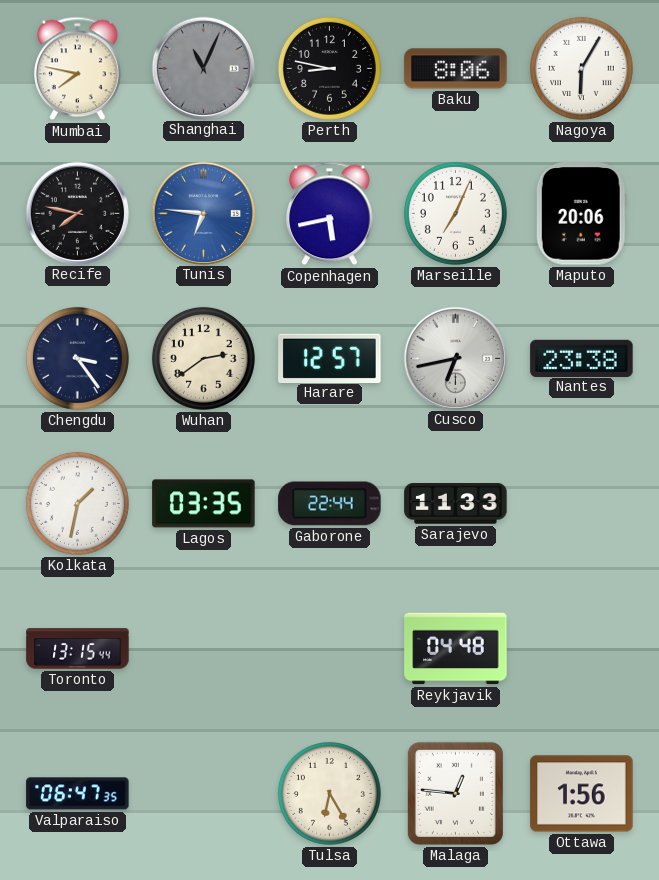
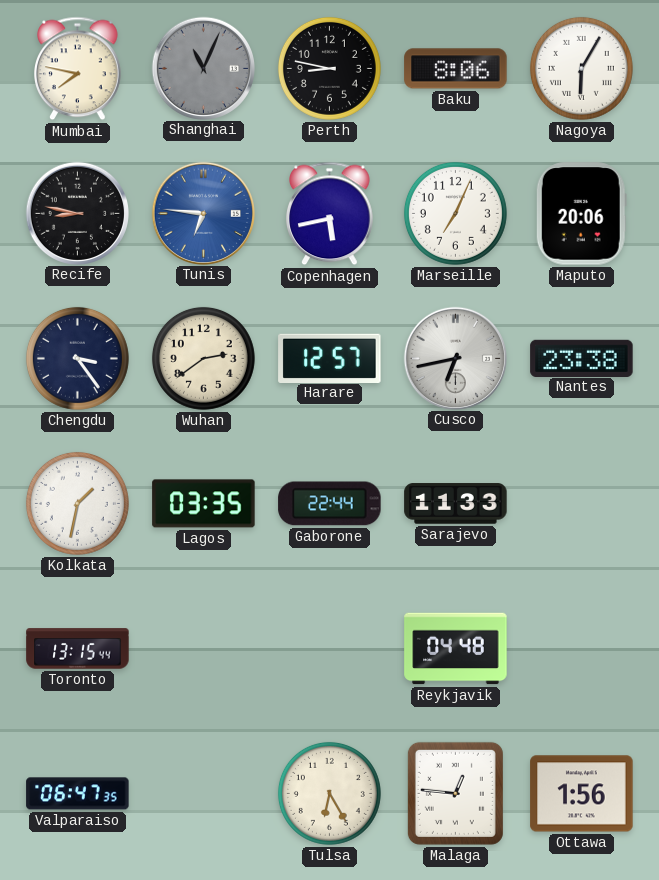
Recife: 7:47 -> 8:47
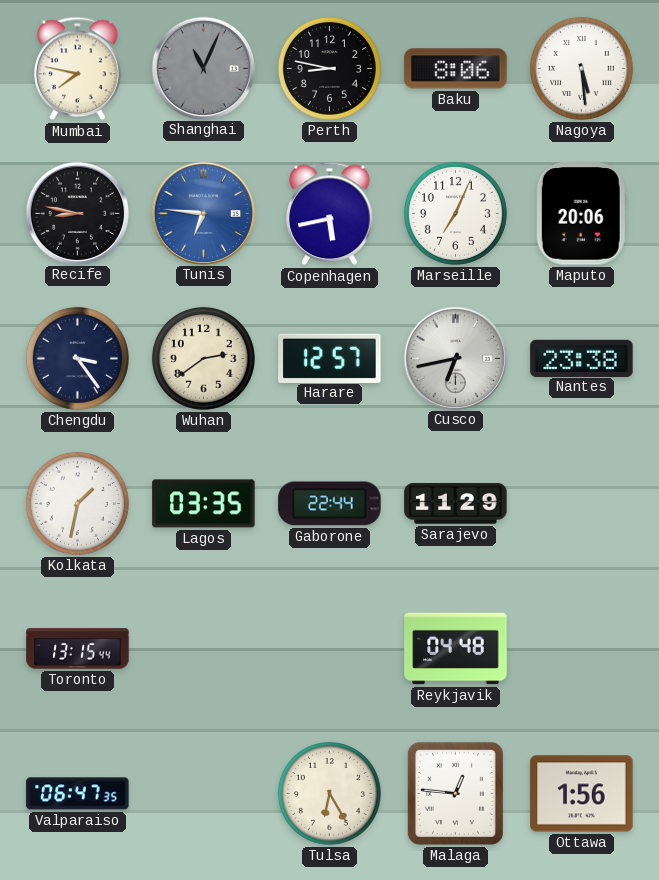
Nagoya: 6:05 -> 5:29
Sarajevo: 11:33 -> 11:29
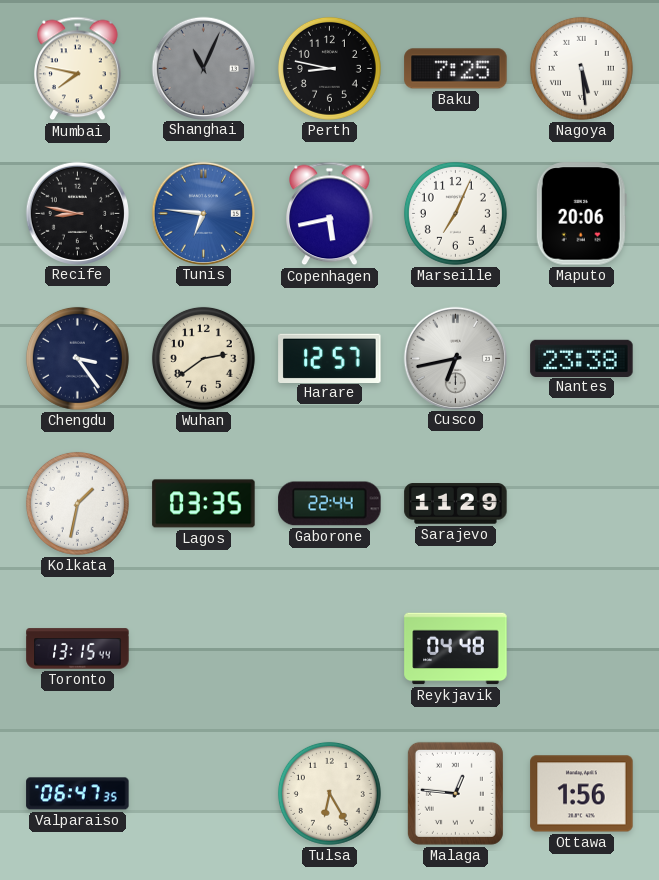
Baku: 8:06 -> 7:25
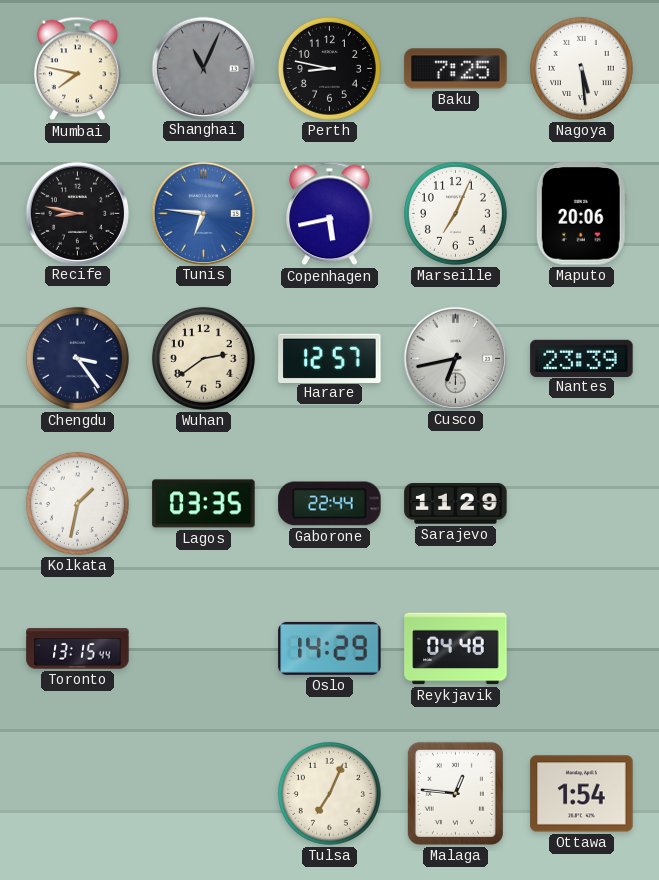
Nantes: 23:38 -> 23:39
Oslo: none -> 14:29
Valparaiso: 06:47 -> none
Tulsa: 6:25 -> 7:04
Ottawa: 1:56 -> 1:54
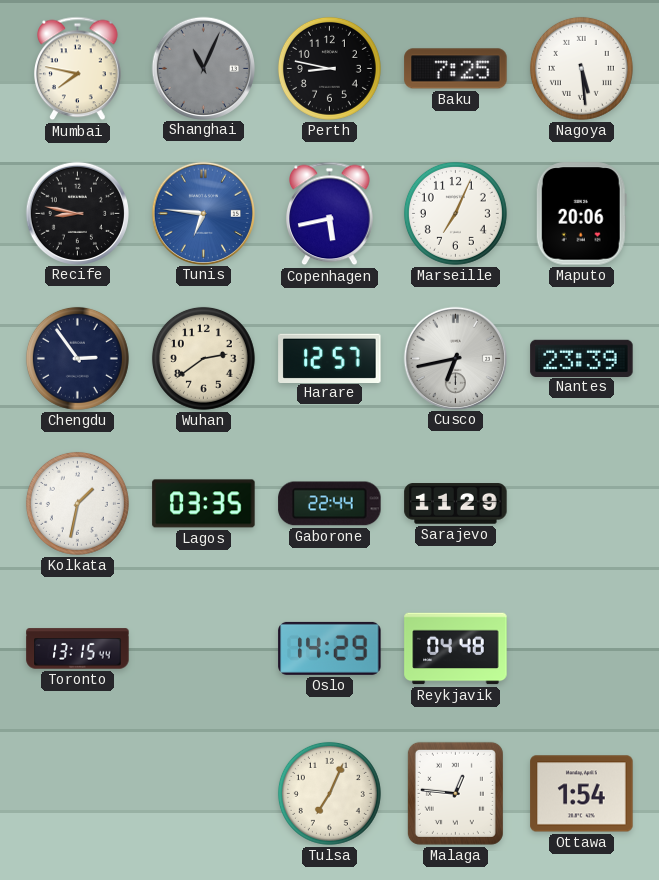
Chengdu: 3:24 -> 2:54
